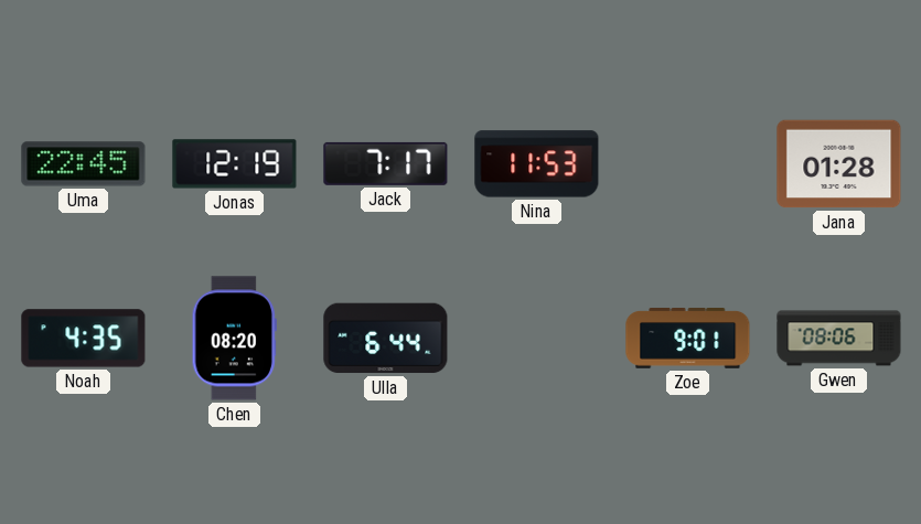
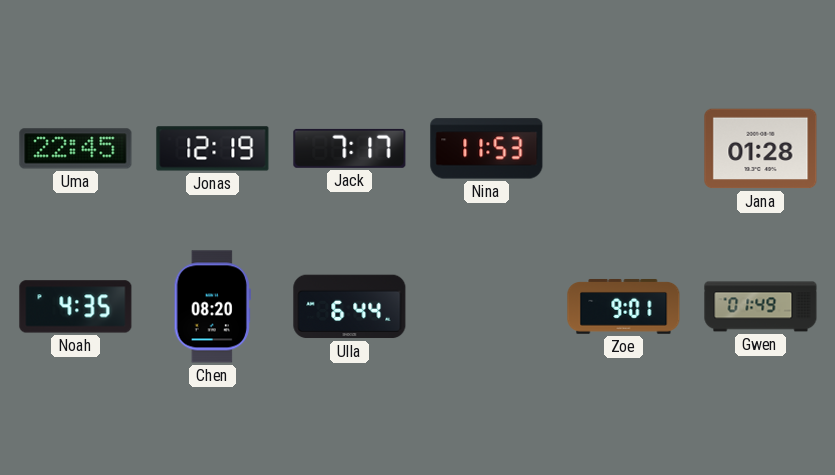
Gwen: 08:06 -> 01:49
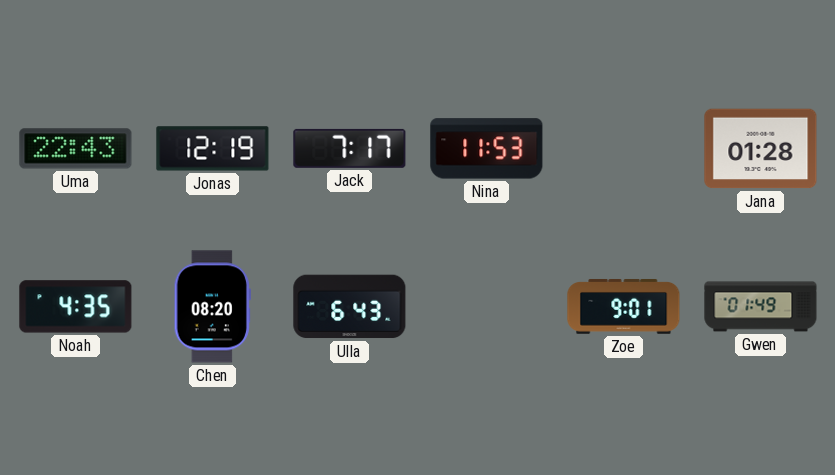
Uma: 22:45 -> 22:43
Ulla: 6:44 -> 6:43
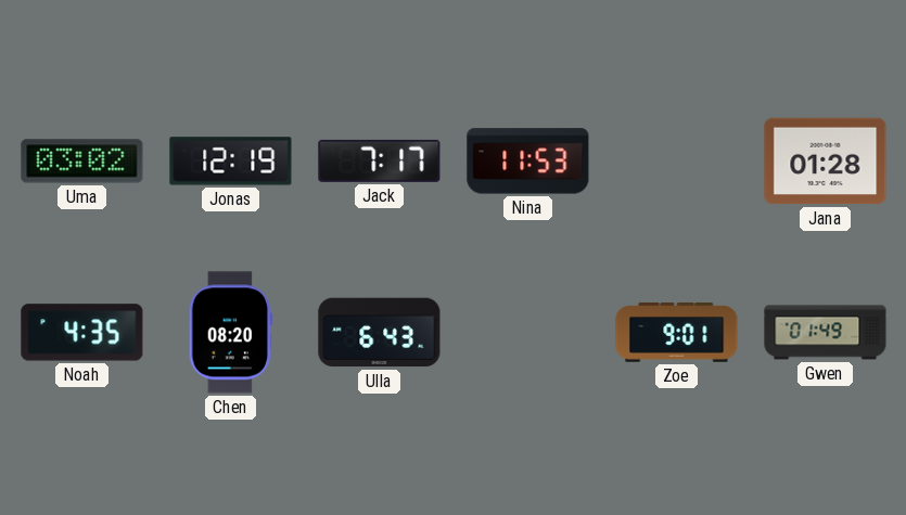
Uma: 22:43 -> 03:02
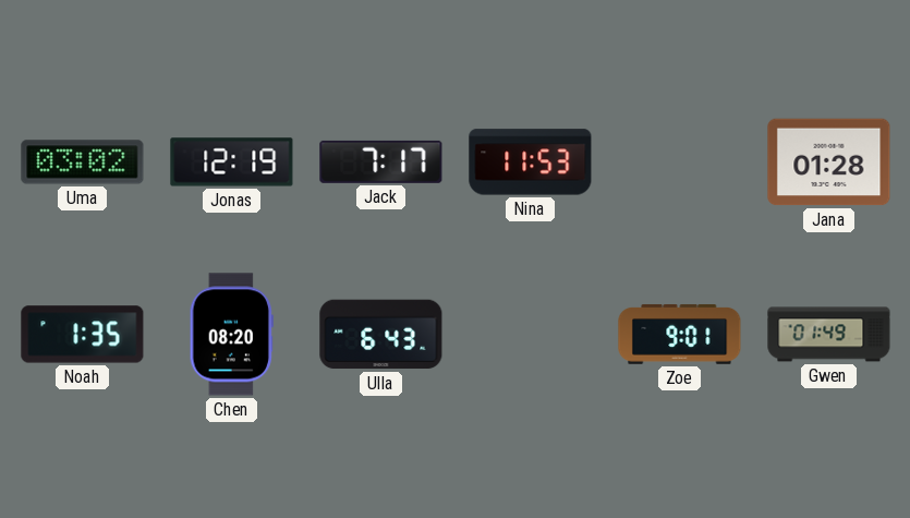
Noah: 4:35 -> 1:35
